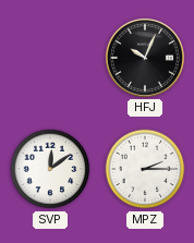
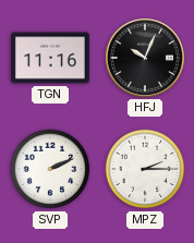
TGN: none -> 11:16
SVP: 12:09 -> 2:11
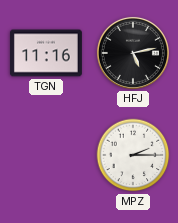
HFJ: 10:04 -> 5:13
SVP: 2:11 -> none
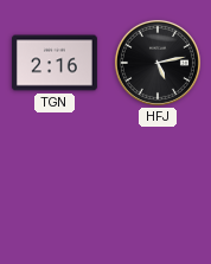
TGN: 11:16 -> 2:16
MPZ: 2:15 -> none
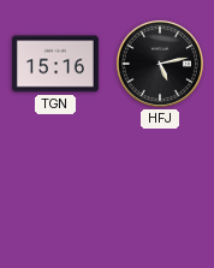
TGN: 2:16 -> 15:16
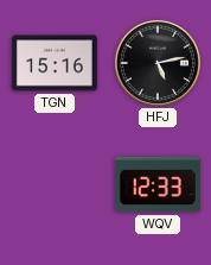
WQV: none -> 12:33
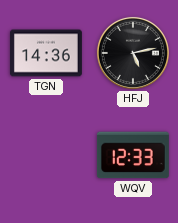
TGN: 15:16 -> 14:36
